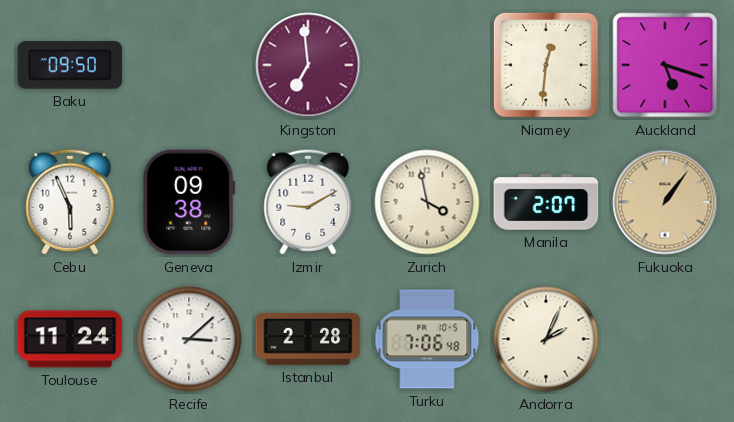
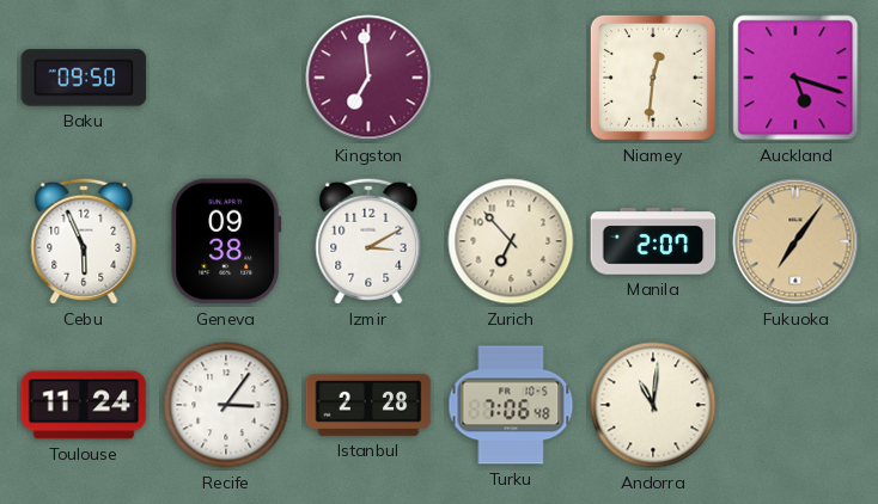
Izmir: 9:10 -> 3:10
Zurich: 3:58 -> 6:53
Fukuoka: 1:06 -> 7:06
Recife: 3:08 -> 3:06
Andorra: 2:04 -> 11:01
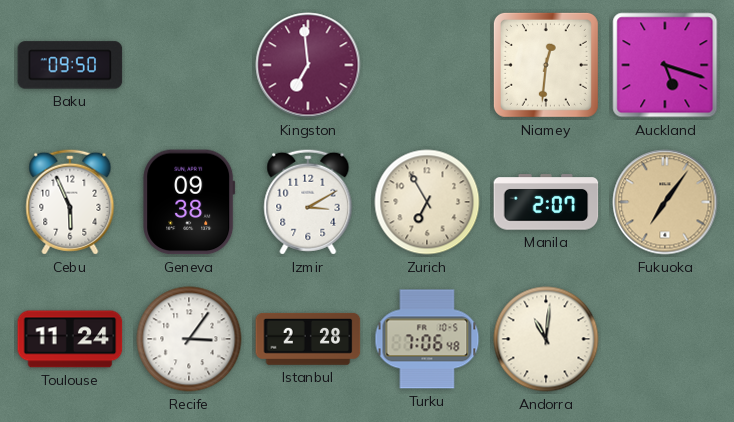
Zurich: 6:53 -> 6:55
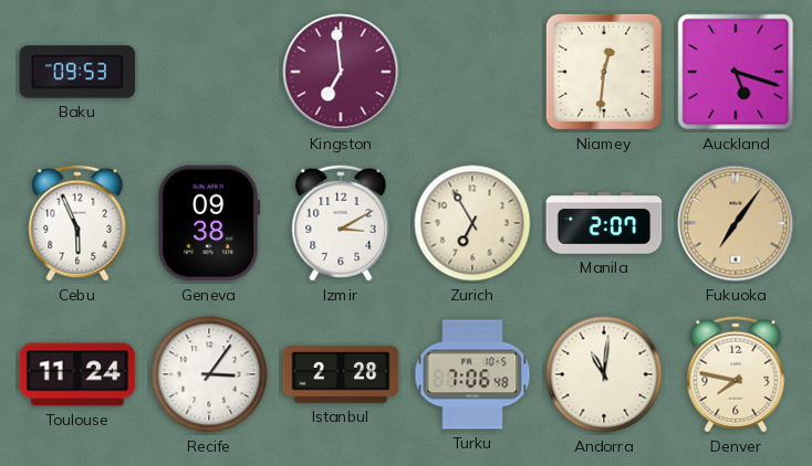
Baku: 09:50 -> 09:53
Denver: none -> 7:47
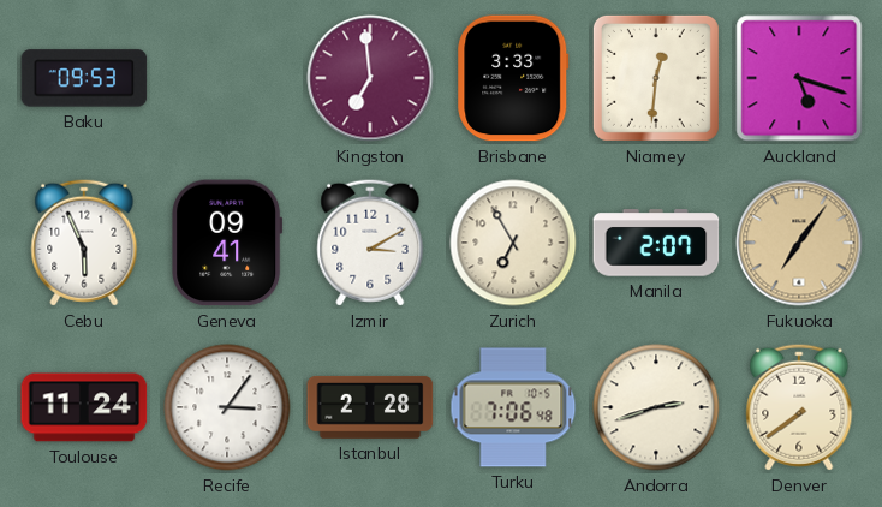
Brisbane: none -> 3:33
Geneva: 09:38 -> 09:41
Andorra: 11:01 -> 2:42
Denver: 7:47 -> 7:39
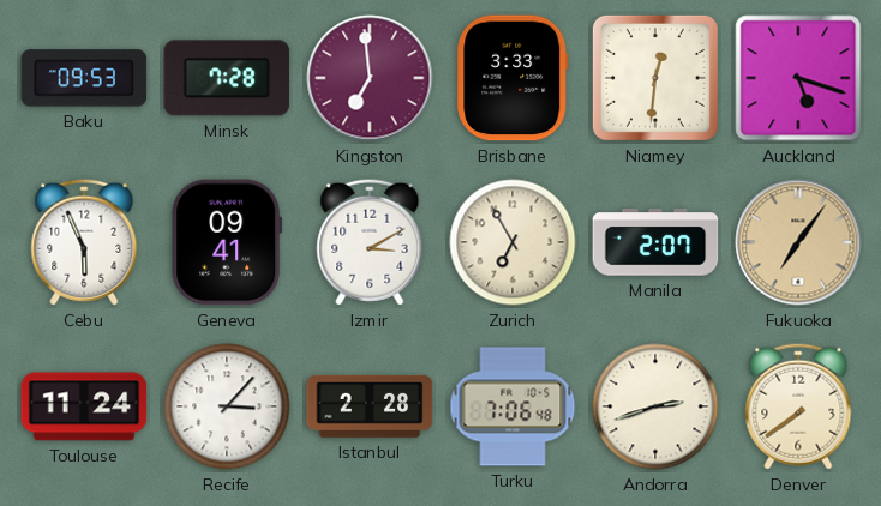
Minsk: none -> 7:28
Recife: 3:06 -> 3:07
